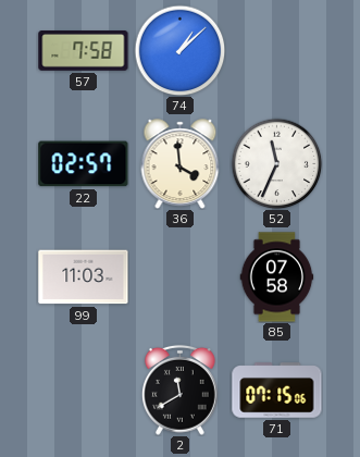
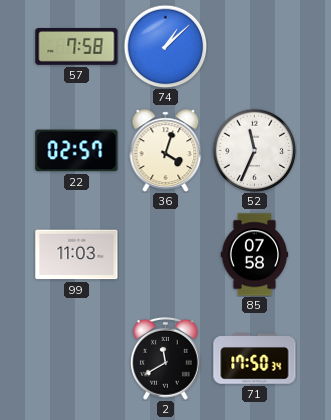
36: 3:59 -> 4:03
71: 07:15 -> 17:50
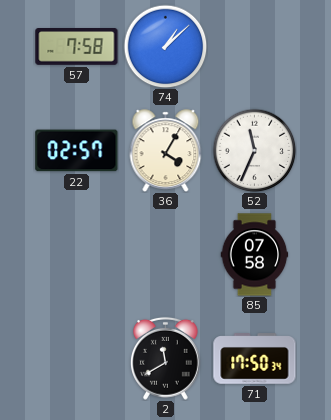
36: 4:03 -> 4:05
99: 11:03 -> none
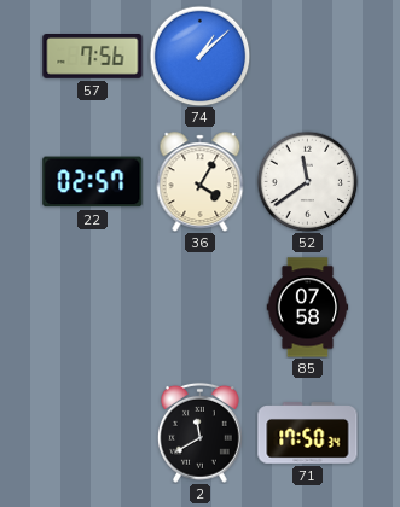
57: 7:58 -> 7:56
52: 11:34 -> 11:39
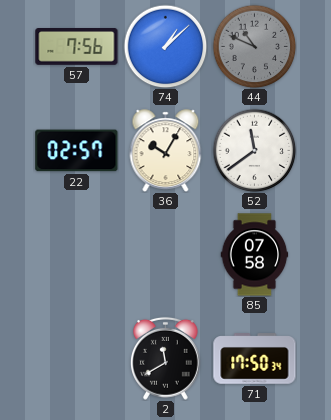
44: none -> 10:49
36: 4:05 -> 10:05
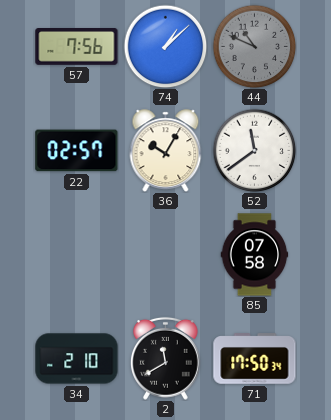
34: none -> 2:10
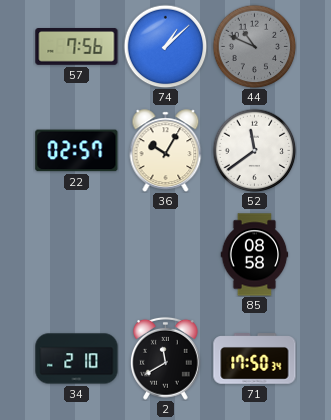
85: 07:58 -> 08:58
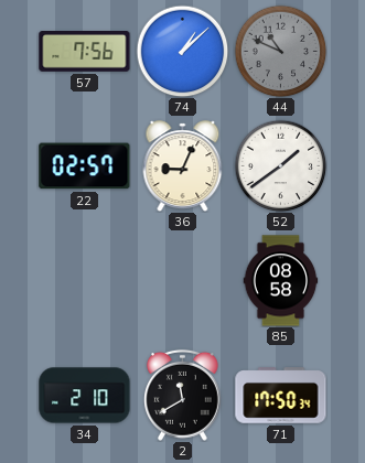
36: 10:05 -> 9:04
52: 11:39 -> 1:39
